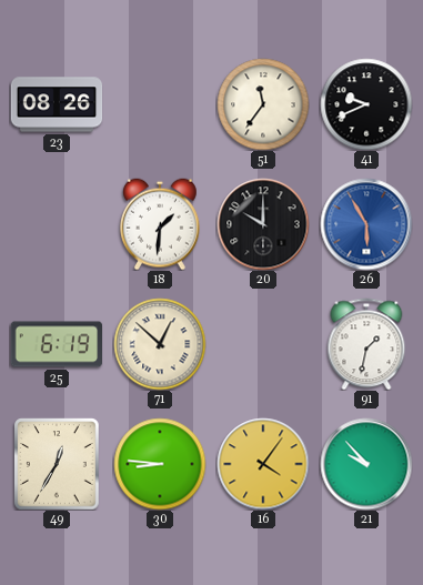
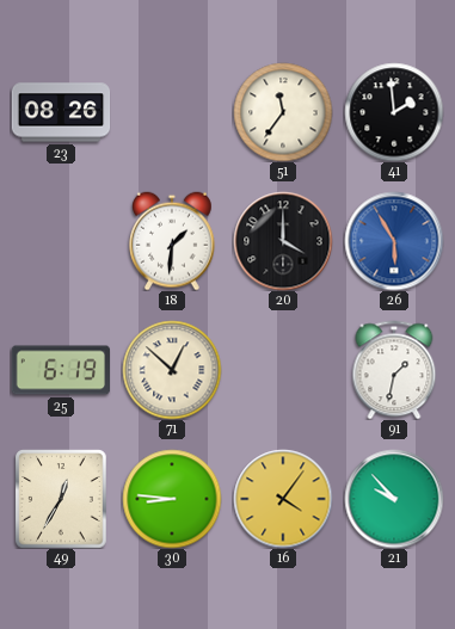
41: 9:41 -> 1:59
20: 10:00 -> 4:00
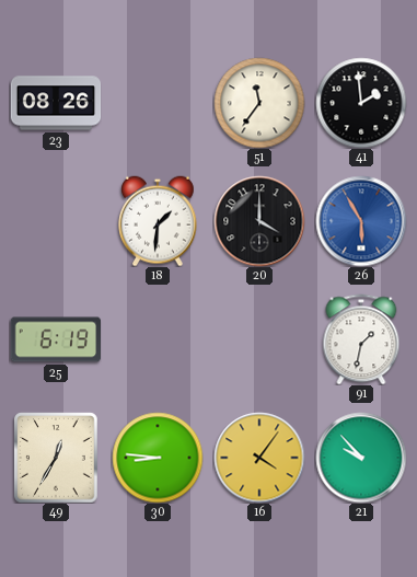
71: 12:52 -> none
